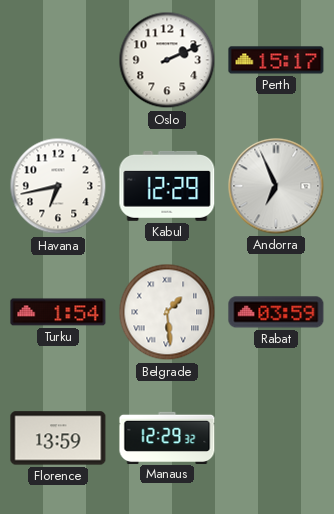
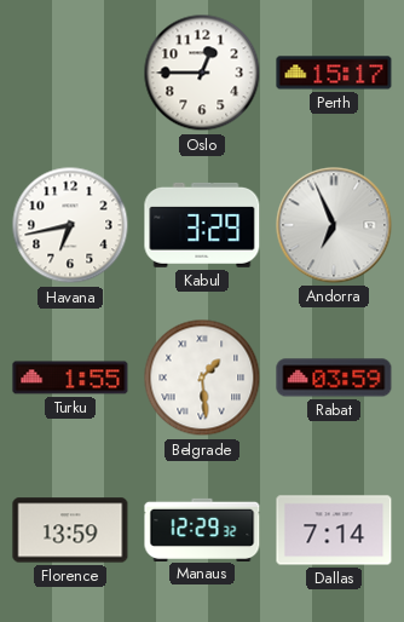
Oslo: 2:11 -> 12:45
Kabul: 12:29 -> 3:29
Turku: 1:54 -> 1:55
Dallas: none -> 7:14
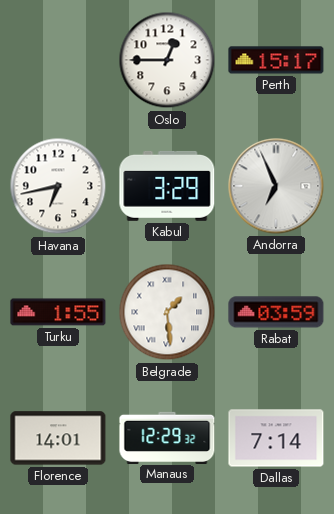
Florence: 13:59 -> 14:01
